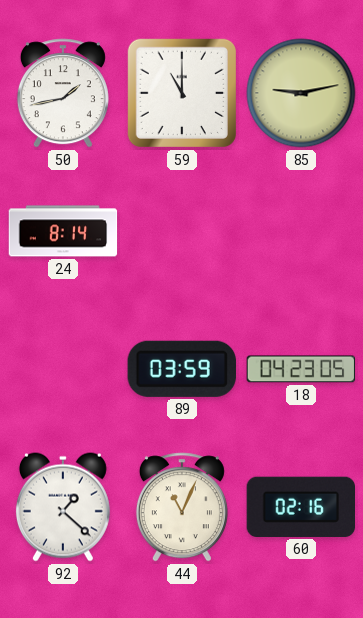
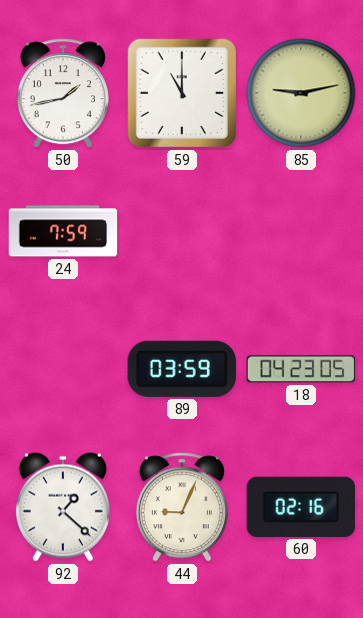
24: 8:14 -> 7:59
44: 11:04 -> 9:04
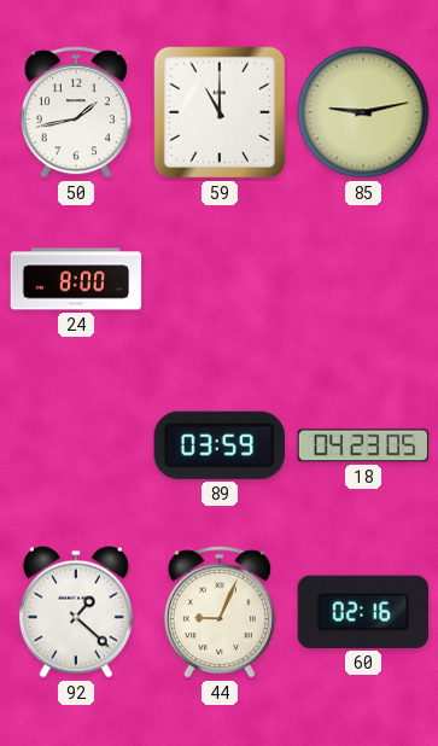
24: 7:59 -> 8:00
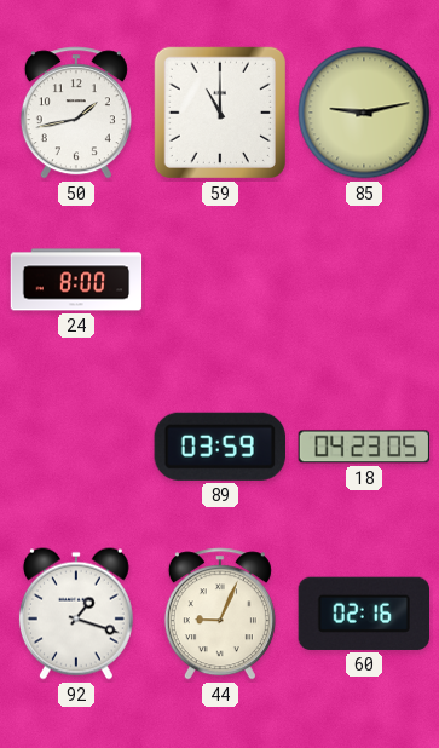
92: 1:22 -> 1:18
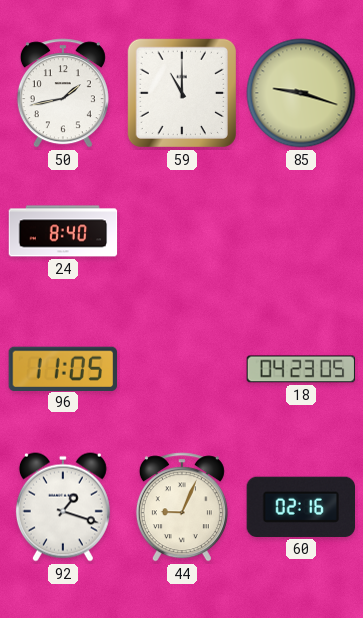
85: 9:13 -> 9:18
24: 8:00 -> 8:40
96: none -> 11:05
89: 03:59 -> none
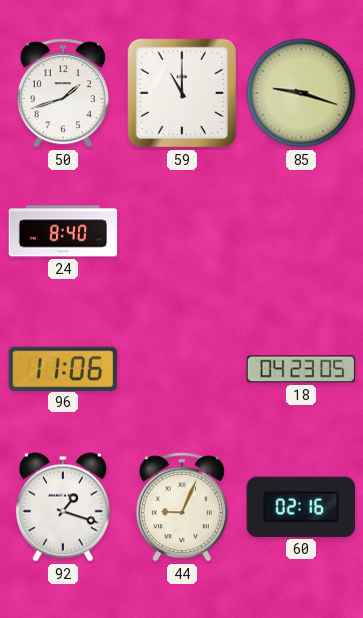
50: 1:43 -> 1:42
96: 11:05 -> 11:06
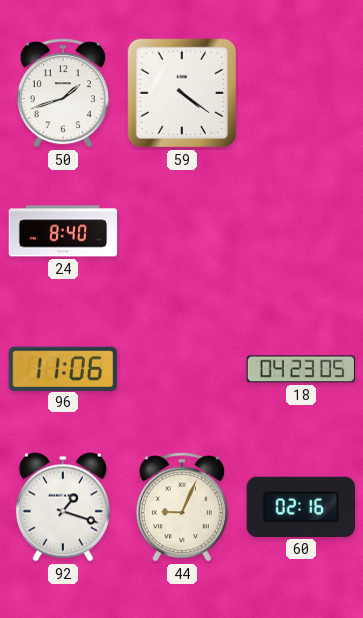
59: 11:00 -> 4:21
85: 9:18 -> none
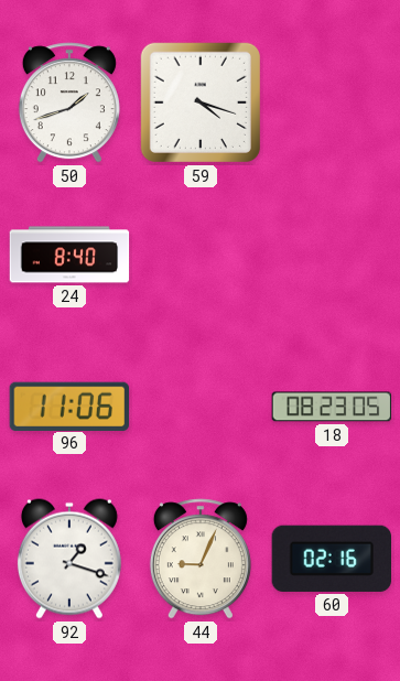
59: 4:21 -> 4:18
18: 04:23 -> 08:23
